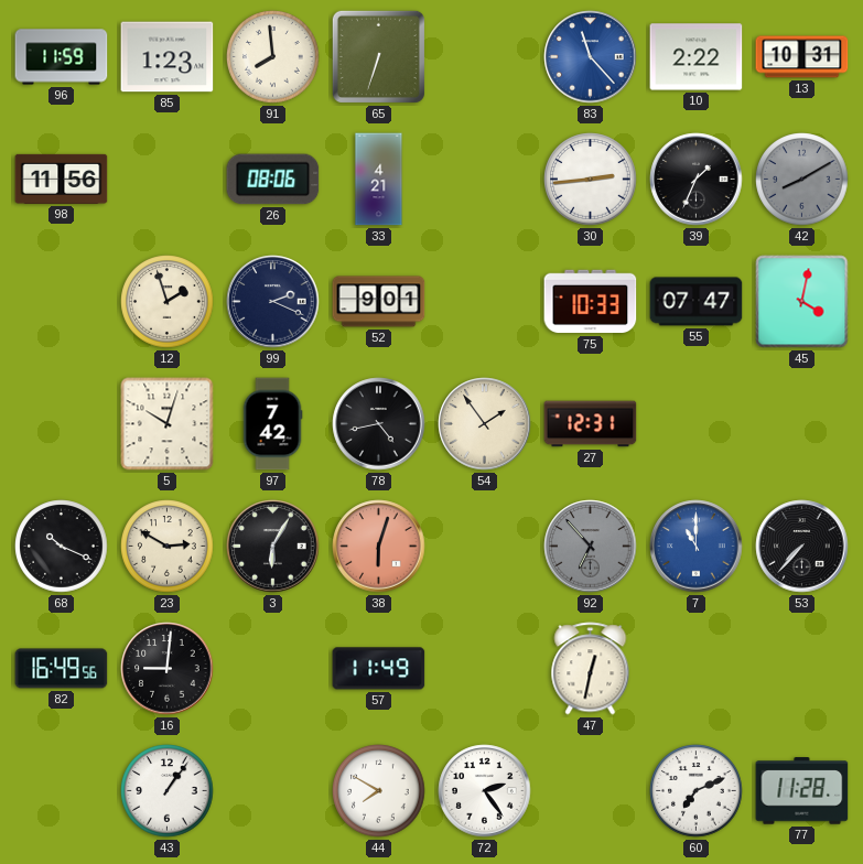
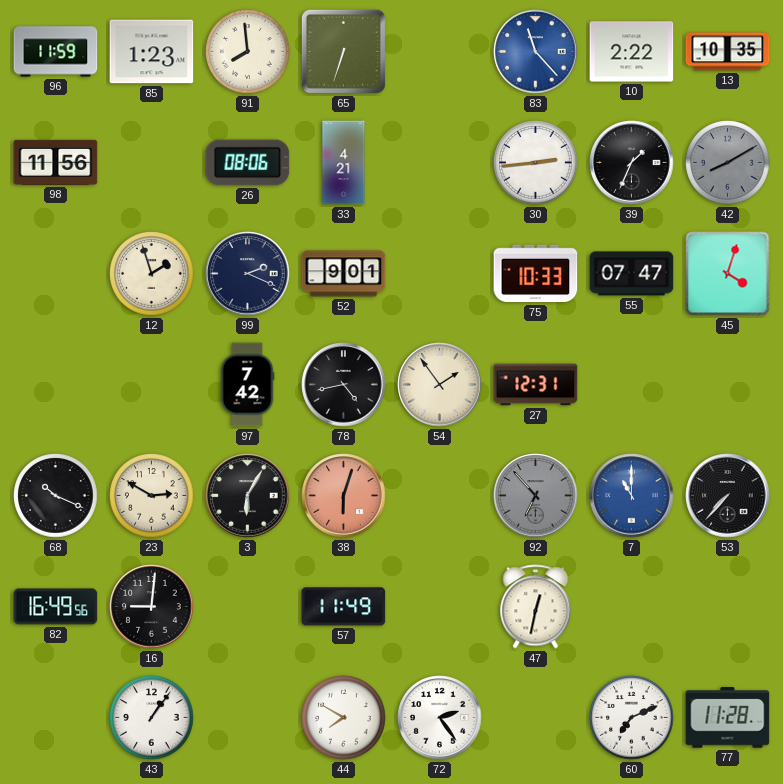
13: 10:31 -> 10:35
45: 4:02 -> 4:03
5: 10:03 -> none
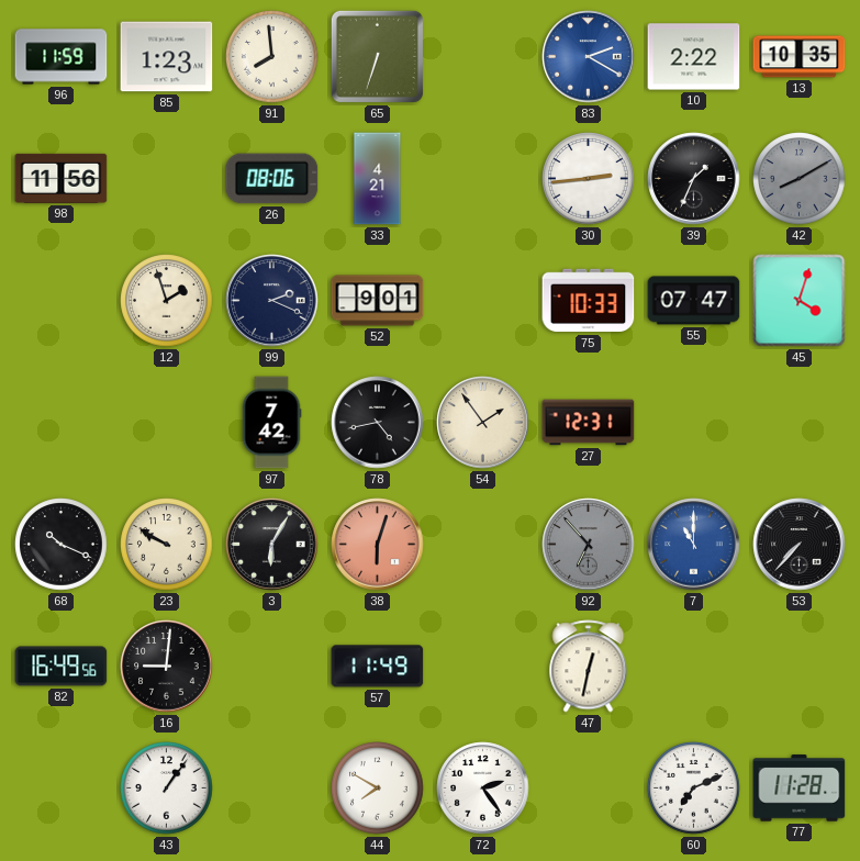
83: 11:23 -> 2:20
23: 2:50 -> 9:50
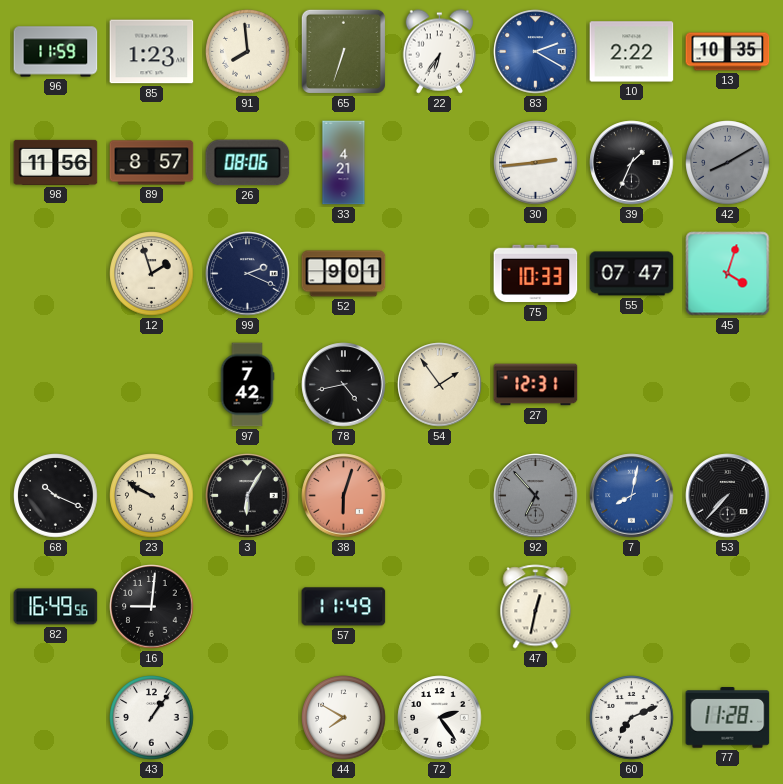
22: none -> 6:36
89: none -> 8:57
7: 11:00 -> 8:02
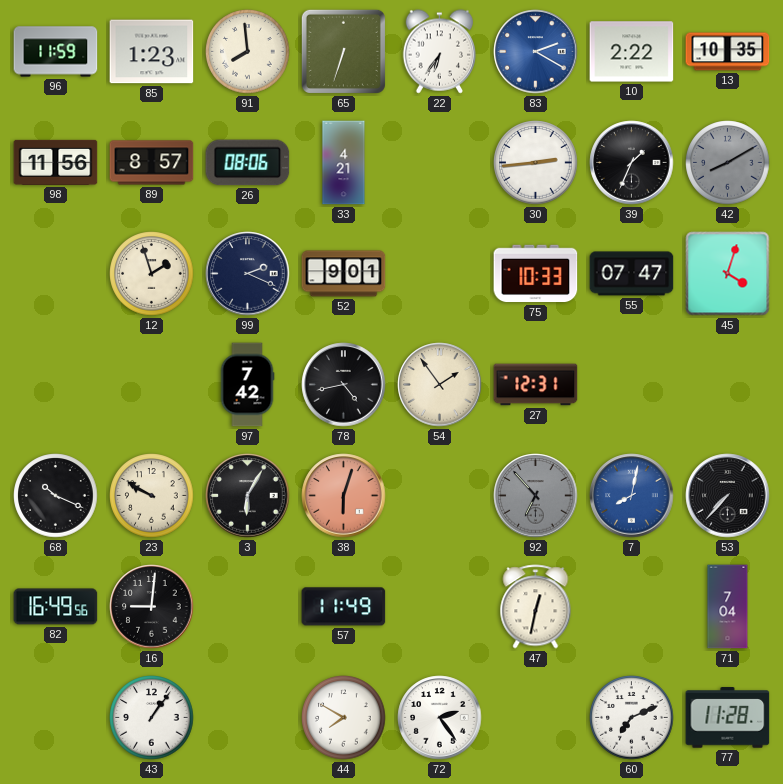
71: none -> 7:04
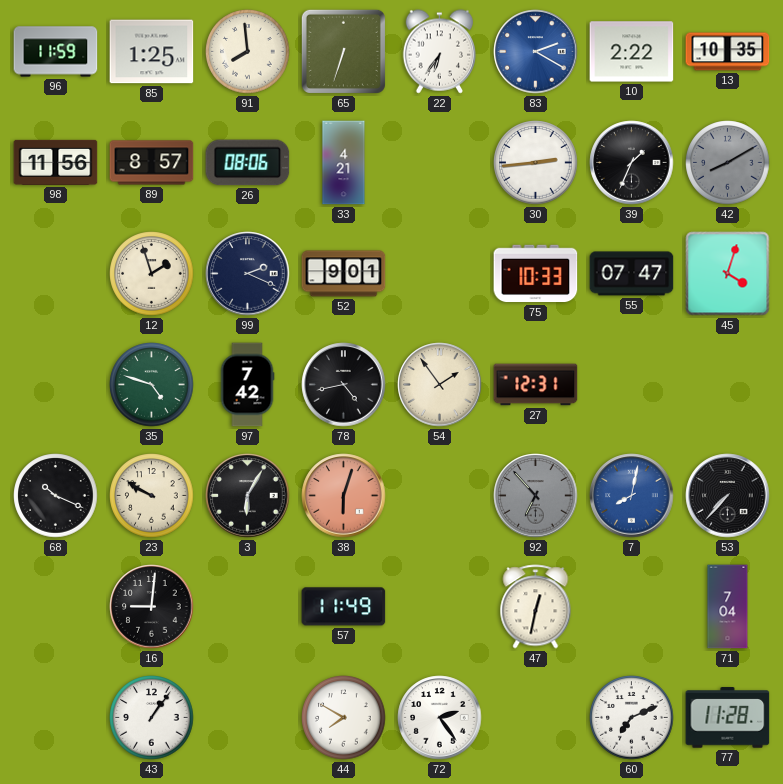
85: 1:23 -> 1:25
35: none -> 4:48
82: 16:49 -> none
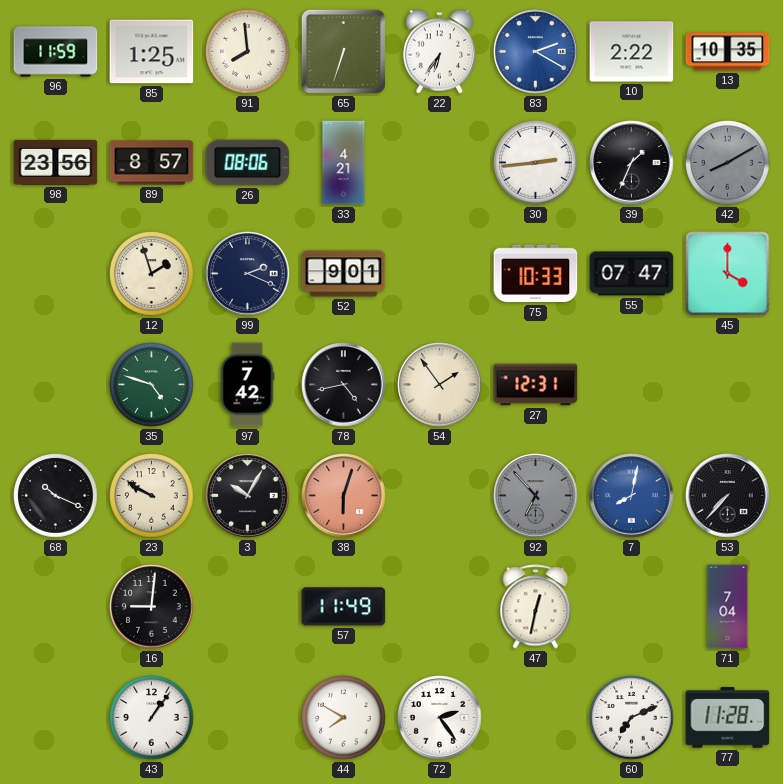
98: 11:56 -> 23:56
45: 4:03 -> 4:00
3: 6:05 -> 10:05
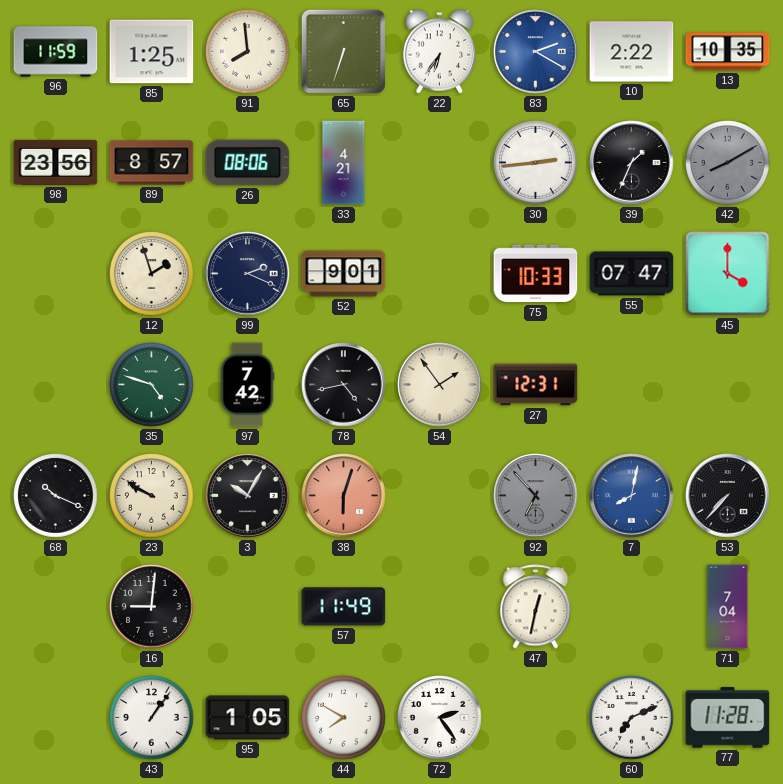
95: none -> 1:05
